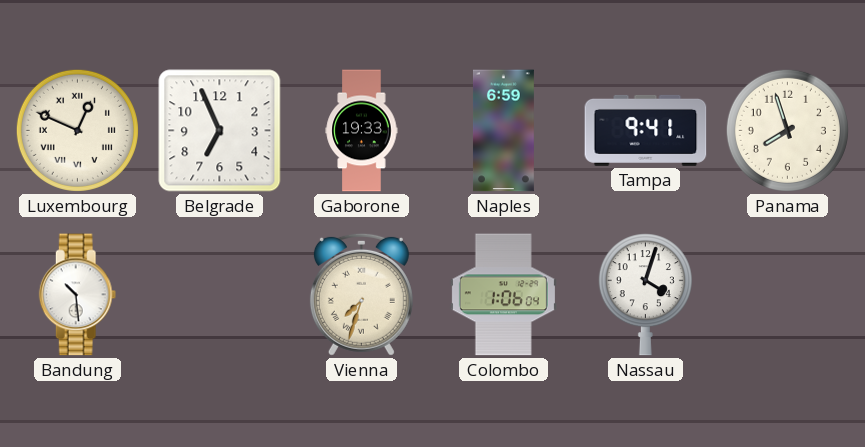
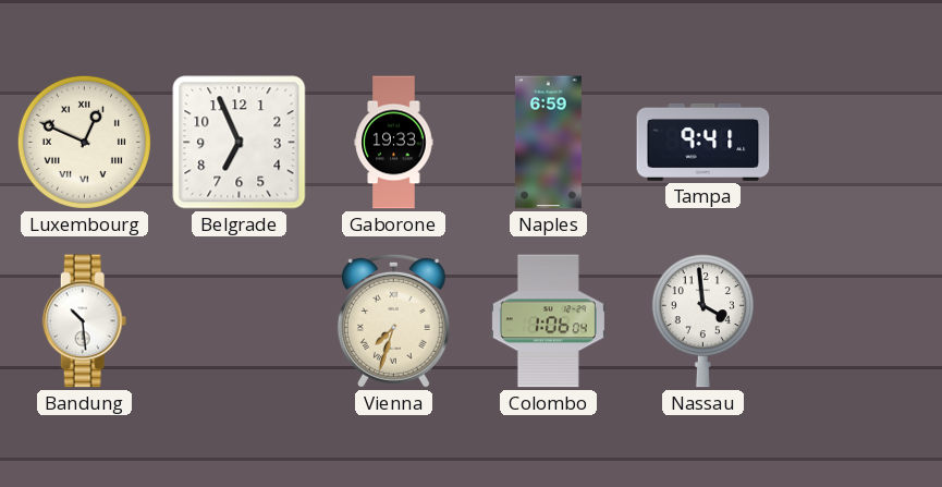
Panama: 7:57 -> none
Nassau: 4:03 -> 3:59
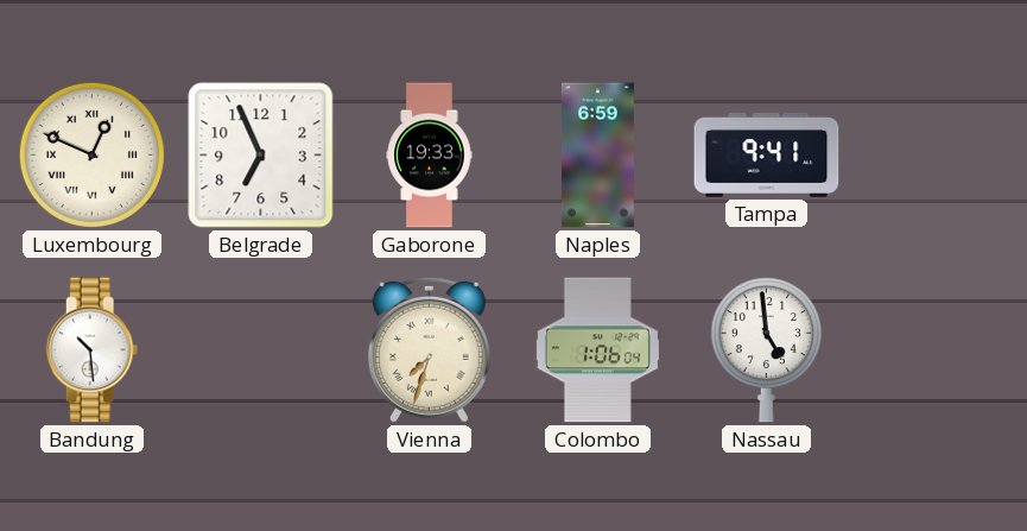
Nassau: 3:59 -> 4:59
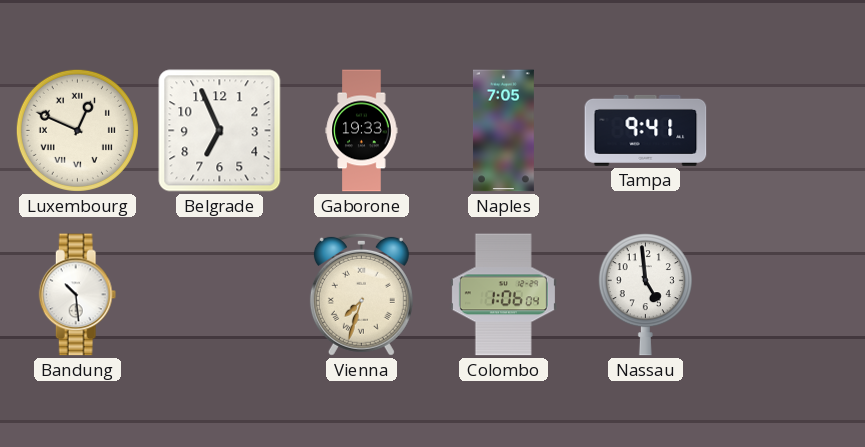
Naples: 6:59 -> 7:05
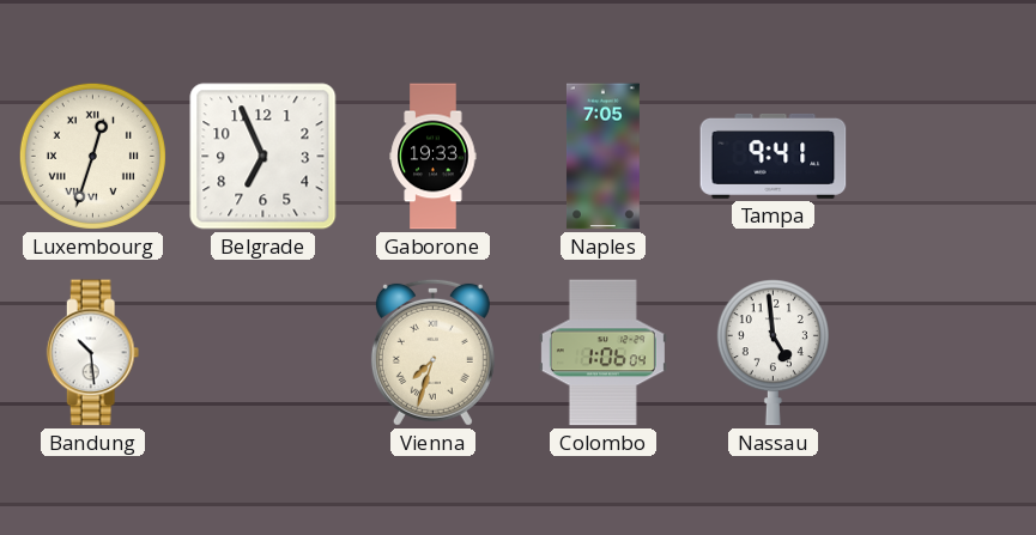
Luxembourg: 12:49 -> 12:33
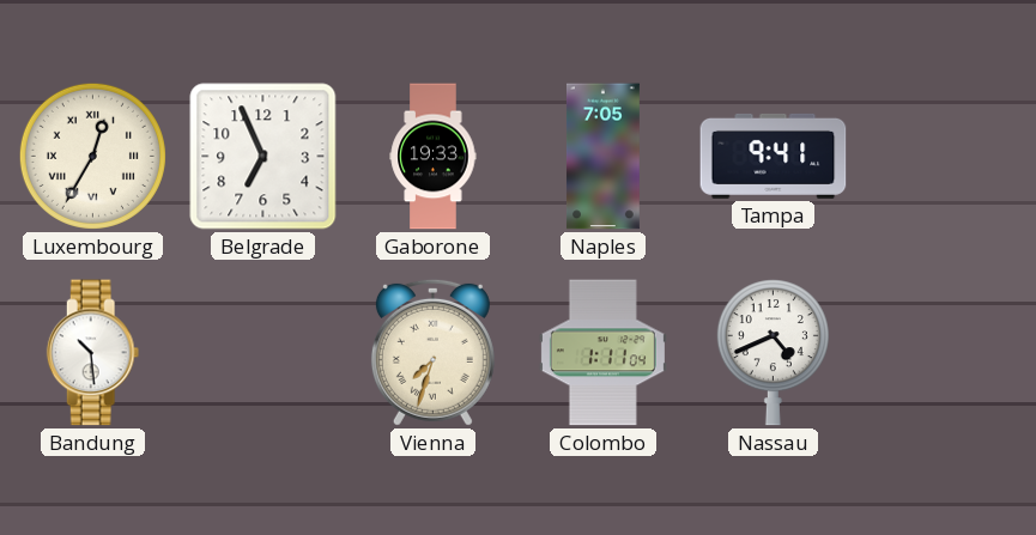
Luxembourg: 12:33 -> 12:35
Colombo: 1:06 -> 1:11
Nassau: 4:59 -> 4:41
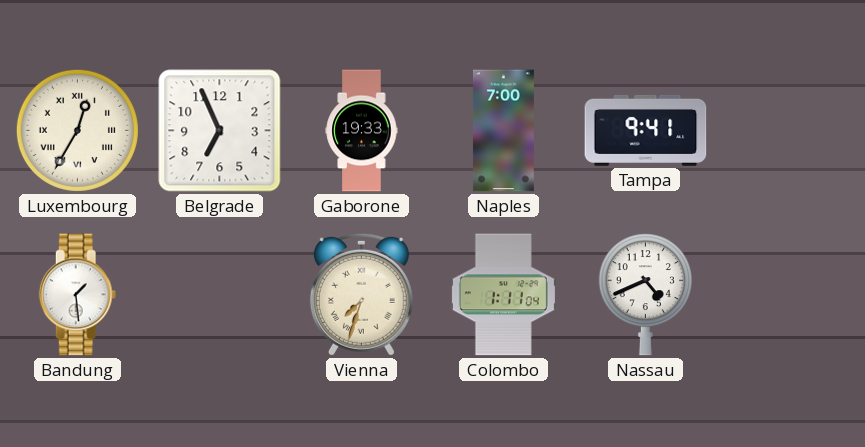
Naples: 7:05 -> 7:00
Bandung: 10:29 -> 1:29
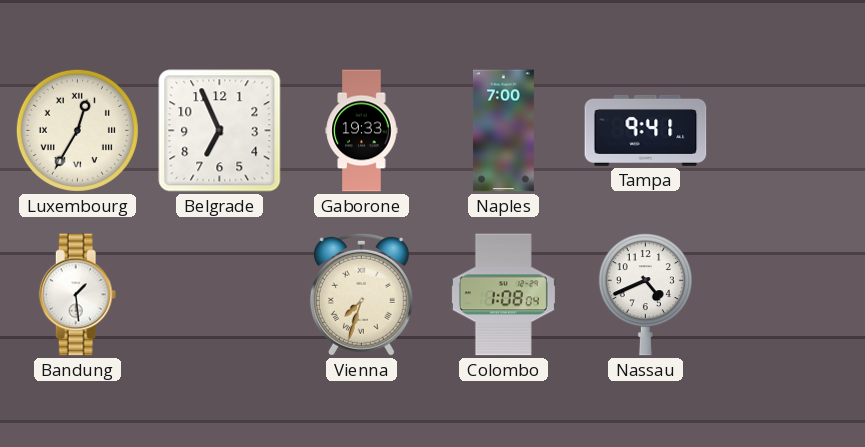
Colombo: 1:11 -> 1:08
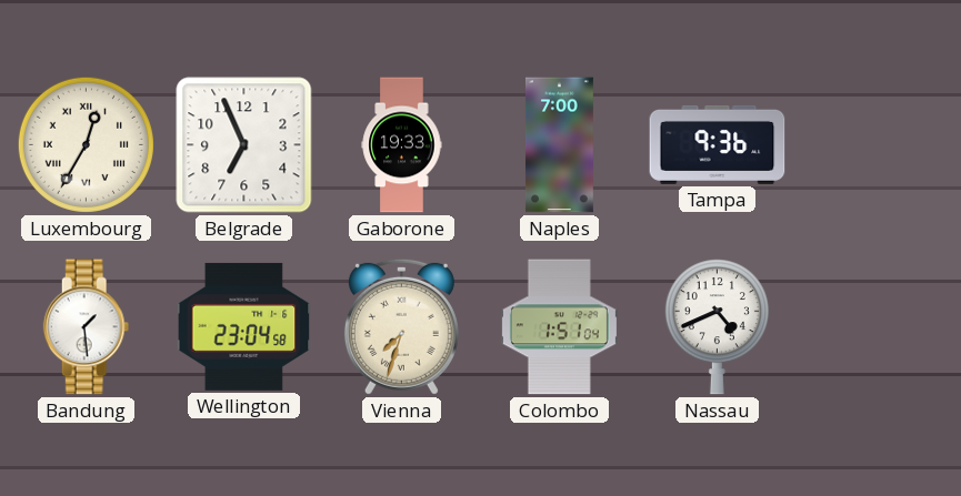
Tampa: 9:41 -> 9:36
Wellington: none -> 23:04
Colombo: 1:08 -> 1:51
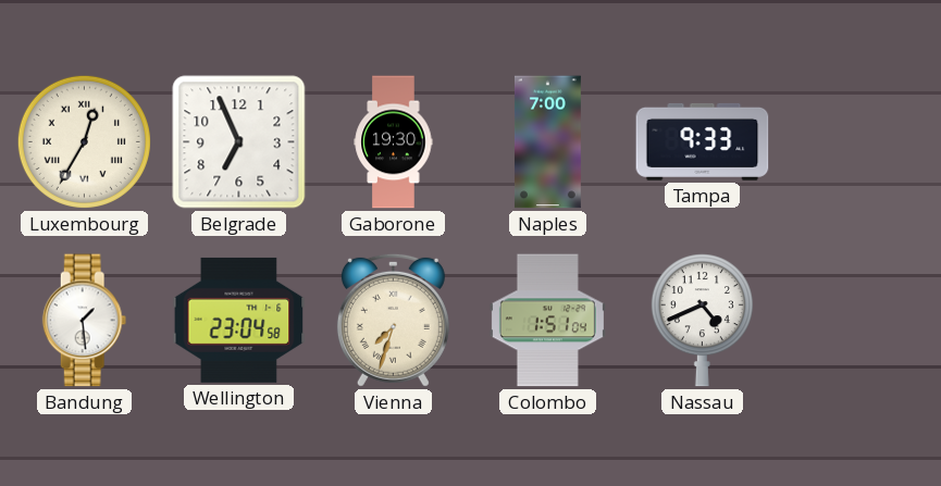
Gaborone: 19:33 -> 19:30
Tampa: 9:36 -> 9:33
